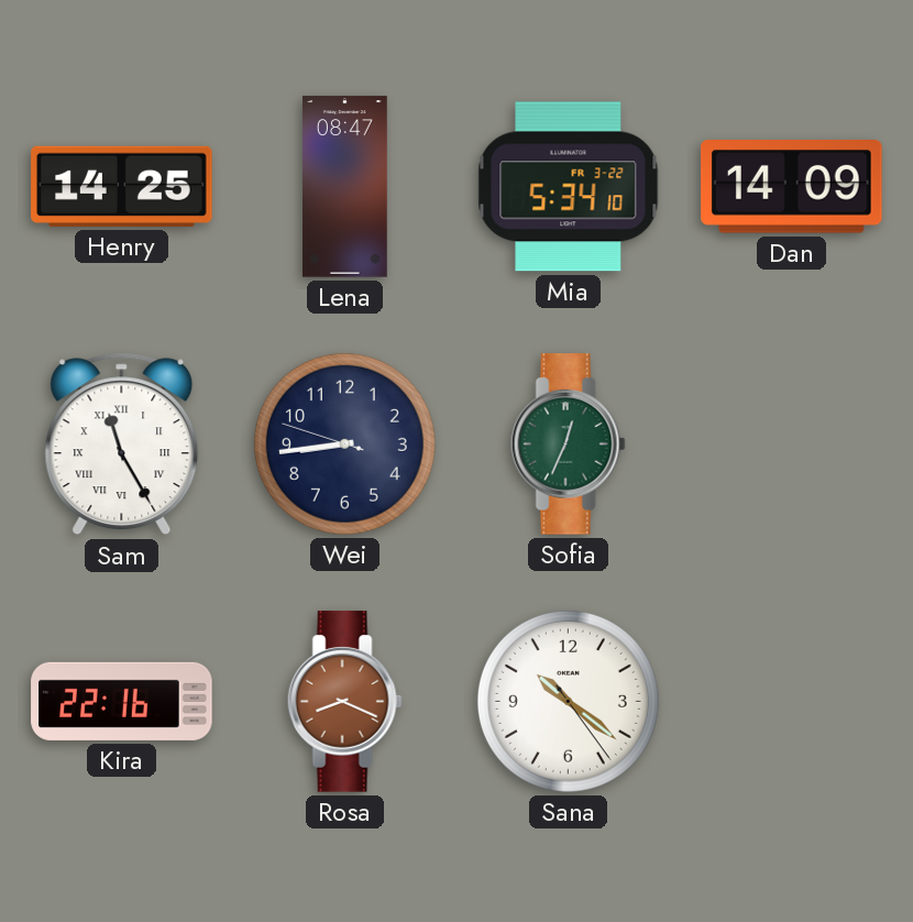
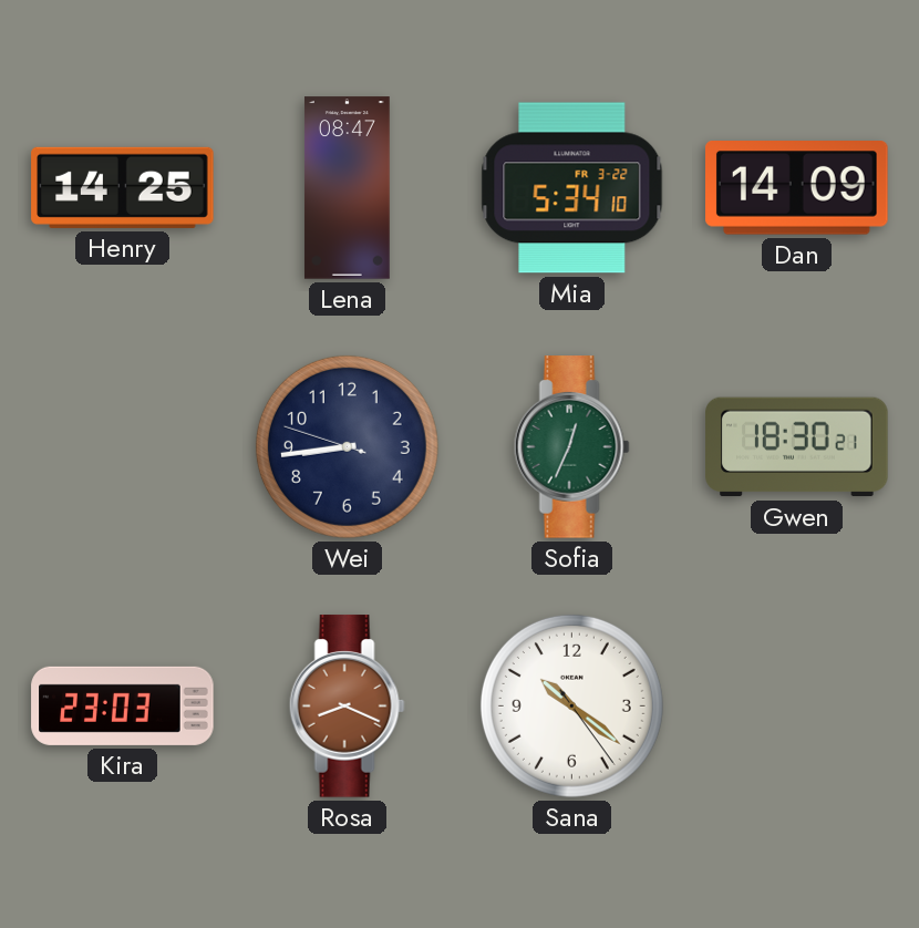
Sam: 11:25 -> none
Gwen: none -> 18:30
Kira: 22:16 -> 23:03
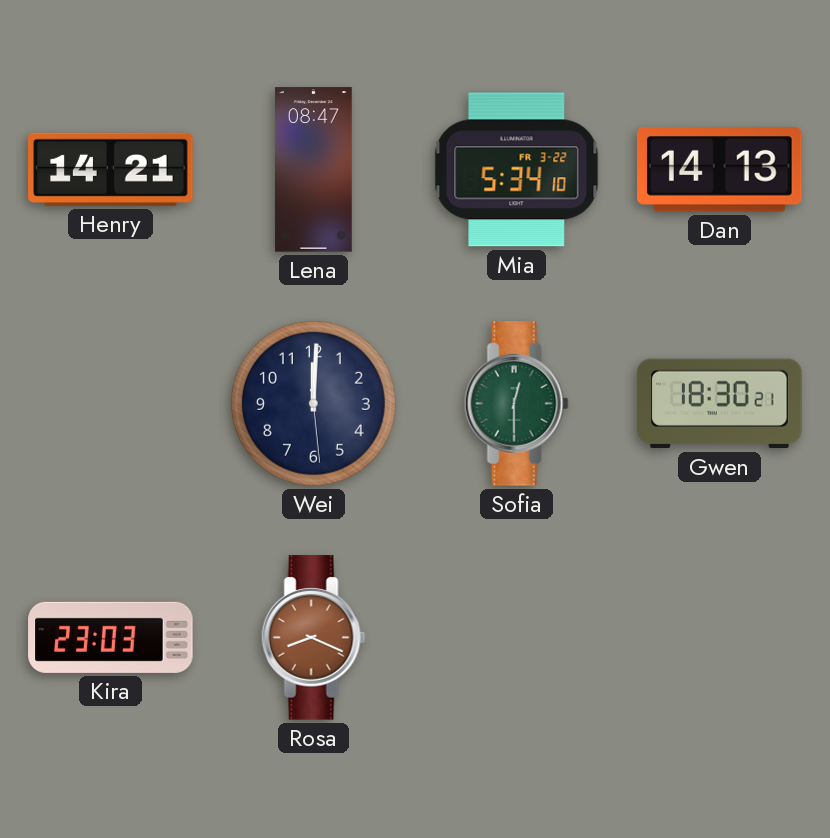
Henry: 14:25 -> 14:21
Dan: 14:09 -> 14:13
Wei: 8:43 -> 12:00
Sofia: 12:34 -> 12:30
Sana: 10:21 -> none
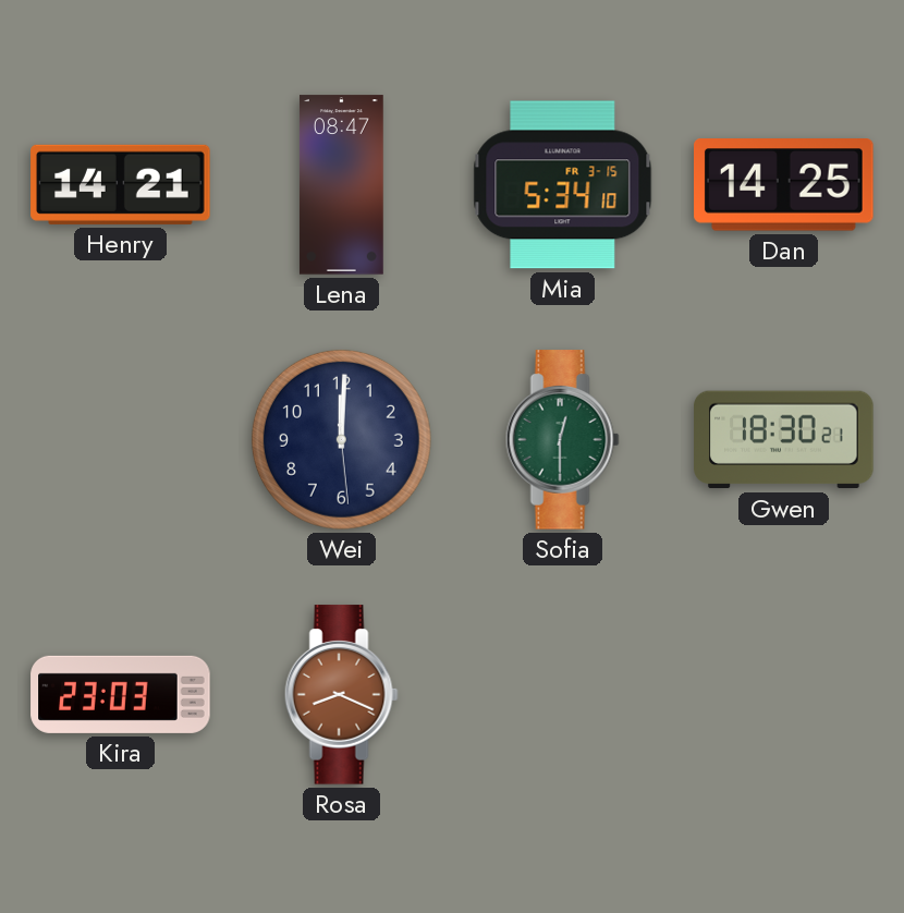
Mia date: FR 3-22 -> FR 3-15
Dan: 14:13 -> 14:25
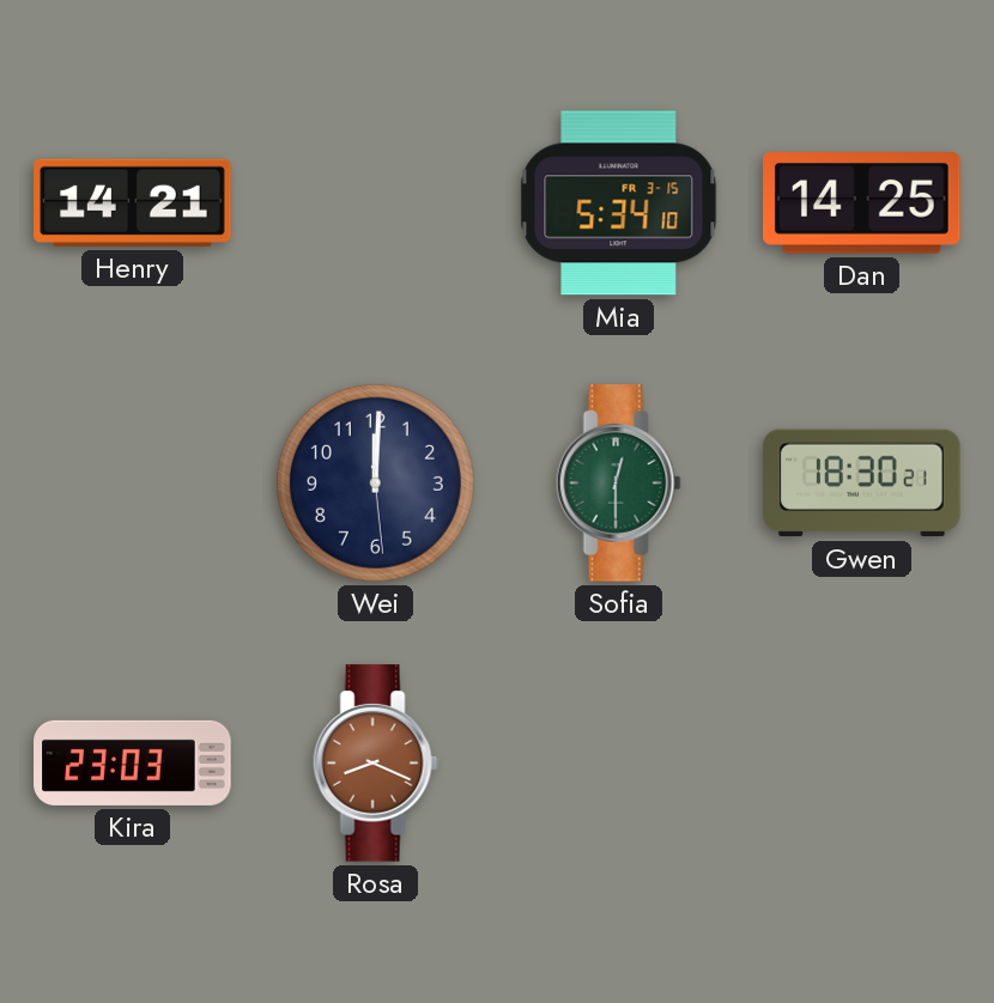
Lena: 08:47 -> none
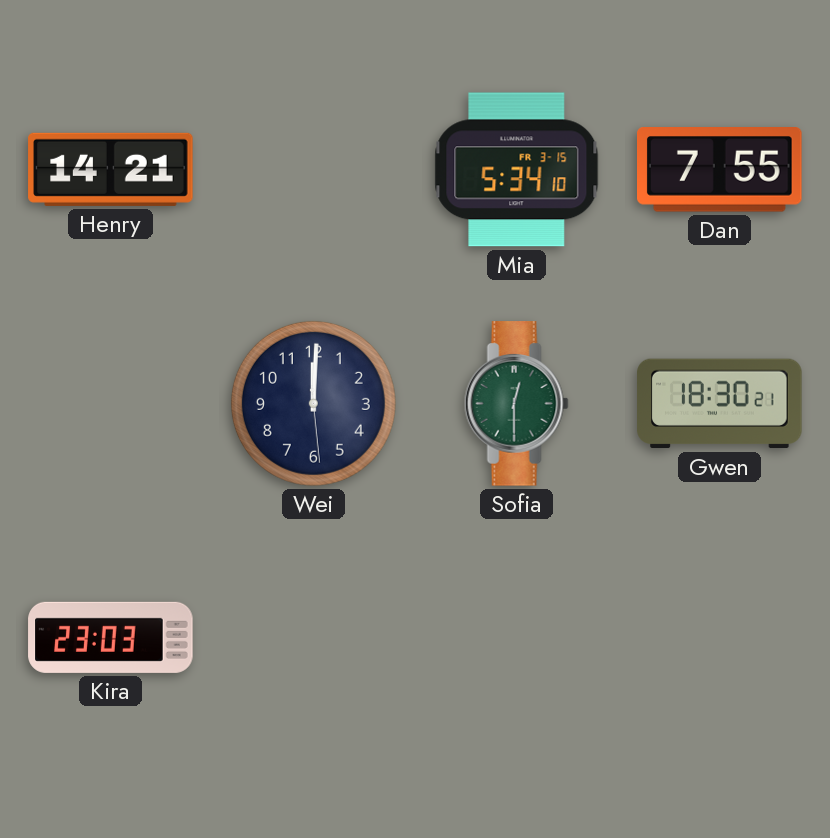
Dan: 14:25 -> 7:55
Rosa: 8:19 -> none
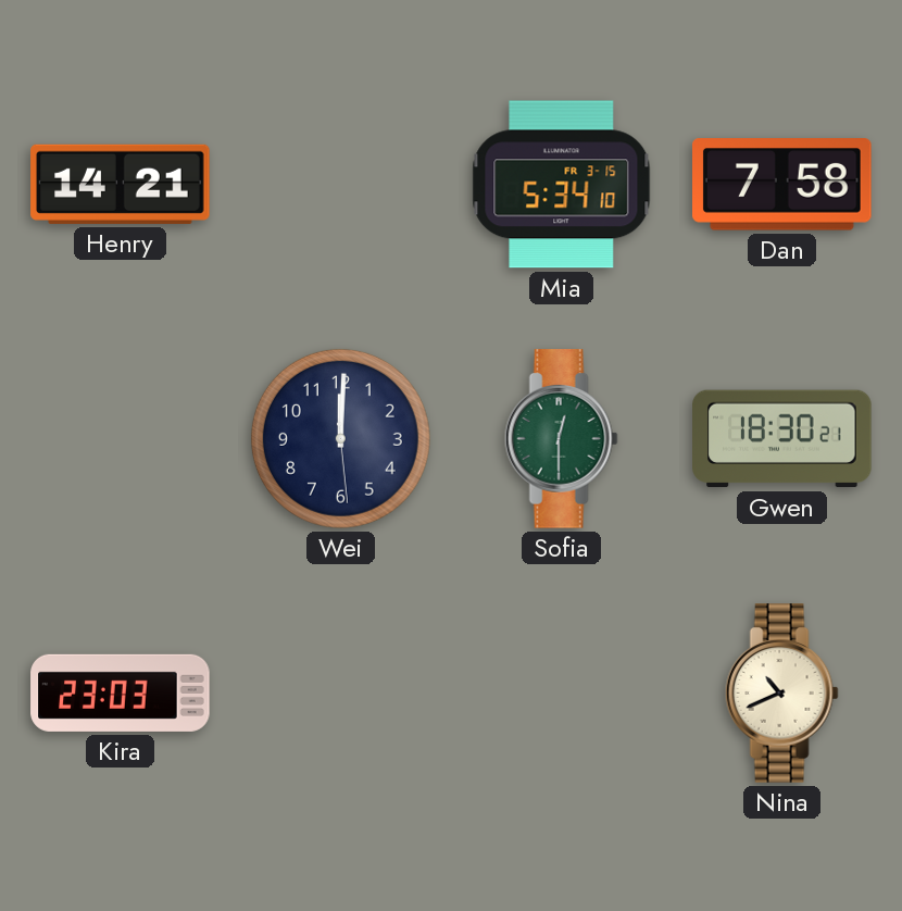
Dan: 7:55 -> 7:58
Nina: none -> 10:41
